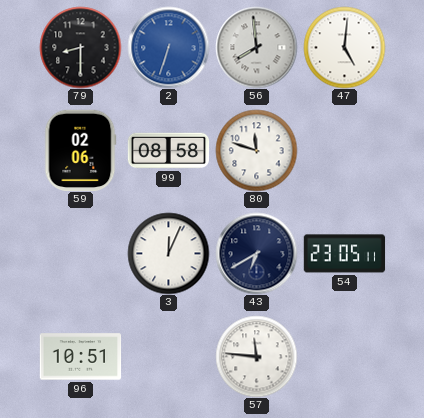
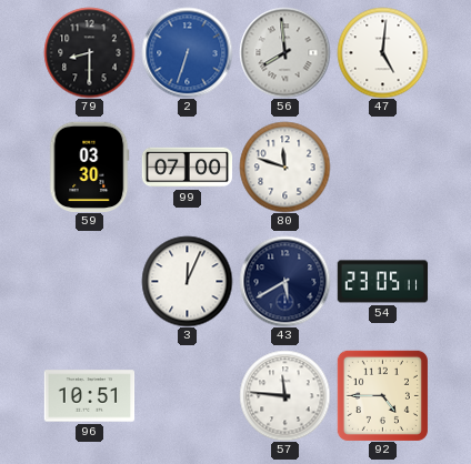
59: 02:06 -> 03:30
99: 08:58 -> 07:00
43: 6:40 -> 5:40
92: none -> 4:45
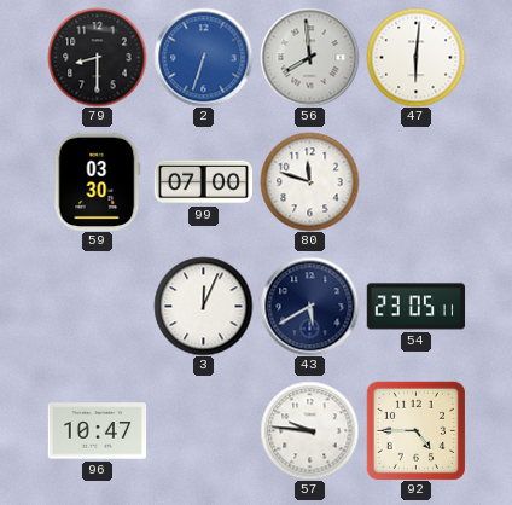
47: 5:01 -> 6:01
96: 10:51 -> 10:47
57: 11:46 -> 9:46
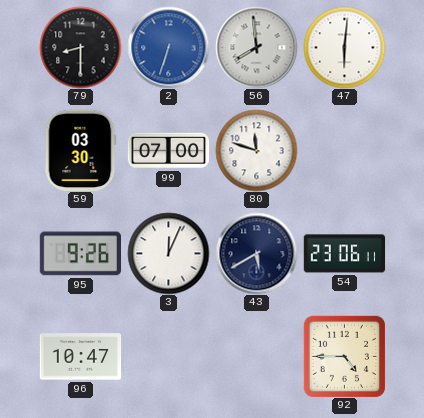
95: none -> 9:26
54: 23:05 -> 23:06
57: 9:46 -> none
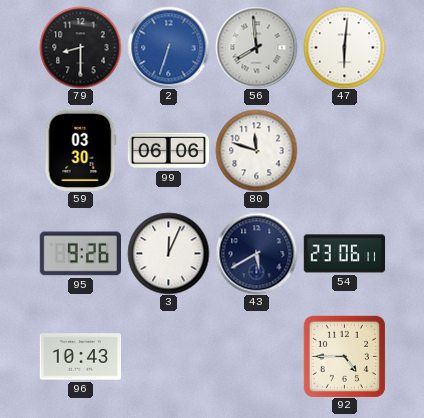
99: 07:00 -> 06:06
96: 10:47 -> 10:43
